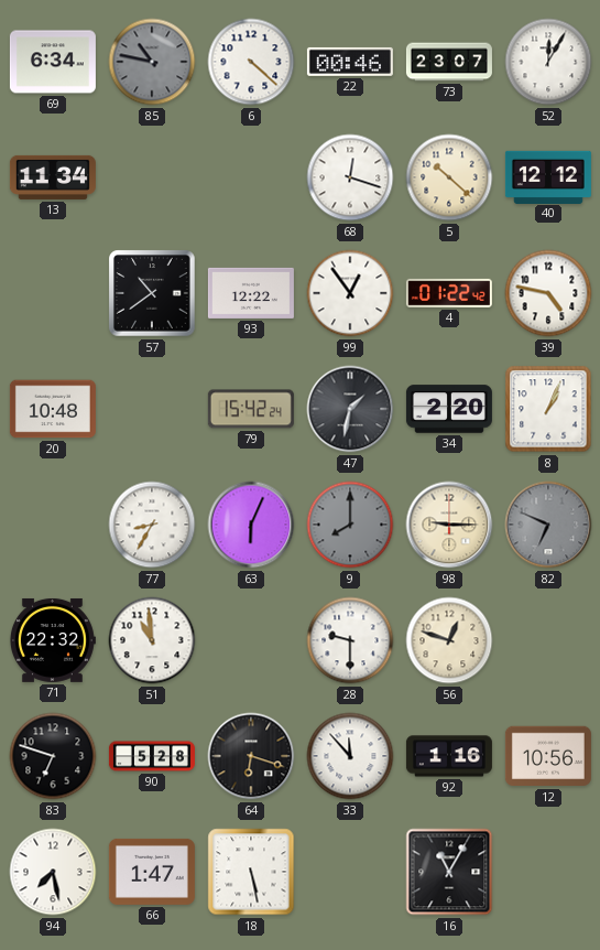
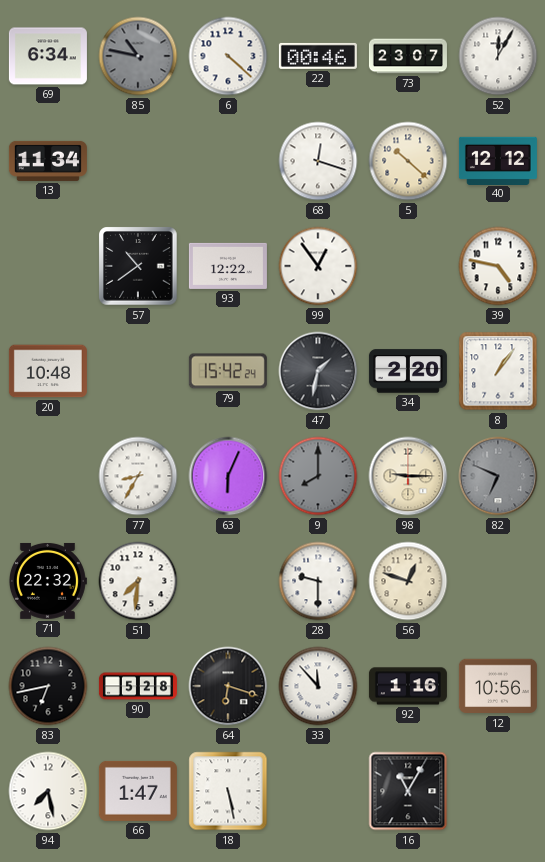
4: 01:22 -> none
8: 1:04 -> 1:06
51: 10:59 -> 7:31
83: 6:48 -> 6:43
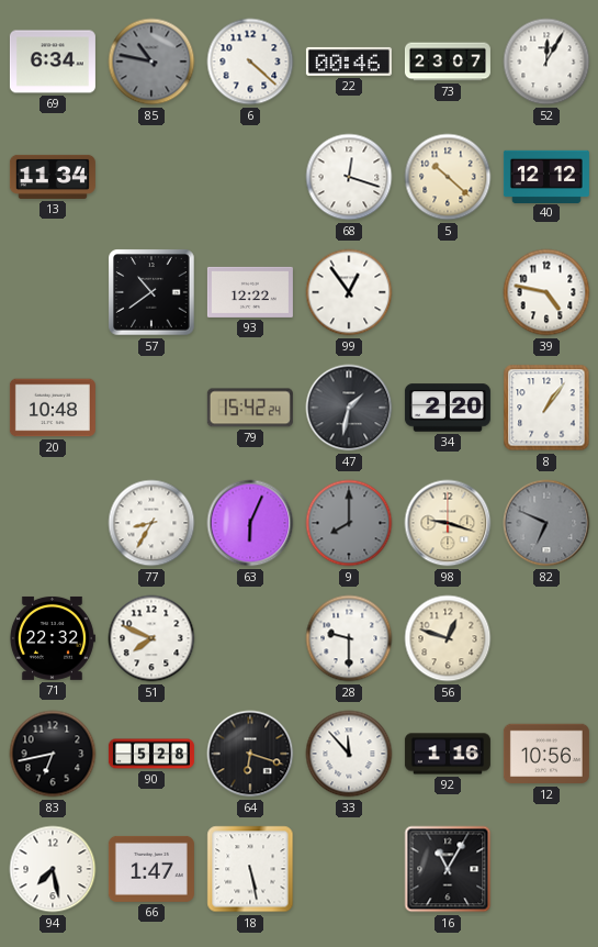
98: 9:15 -> 9:18
51: 7:31 -> 7:49
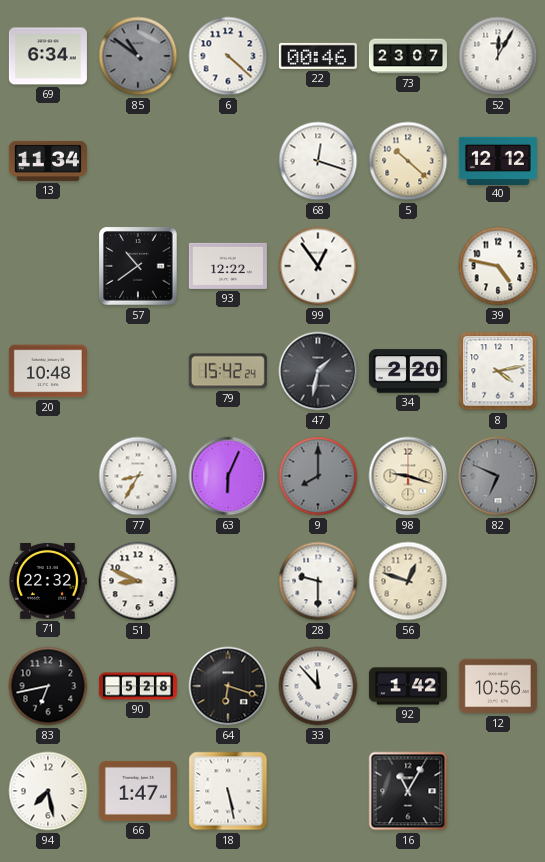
85: 10:47 -> 10:51
8: 1:06 -> 4:13
51: 7:49 -> 8:49
92: 1:16 -> 1:42
